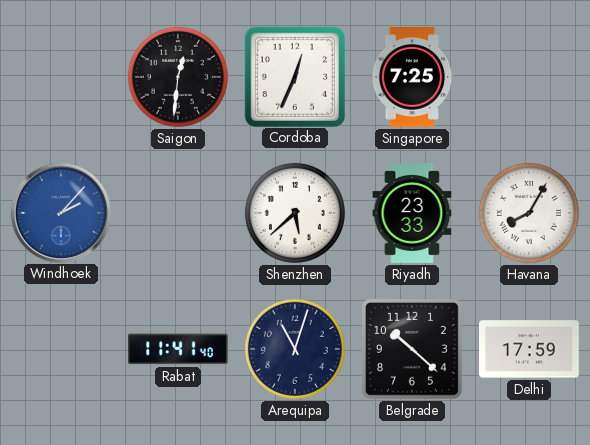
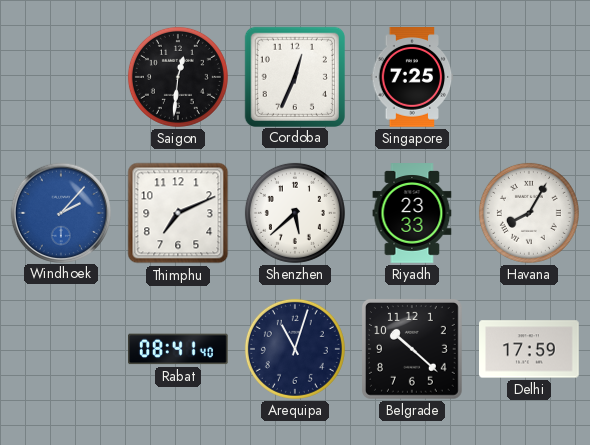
Thimphu: none -> 7:11
Rabat: 11:41 -> 08:41
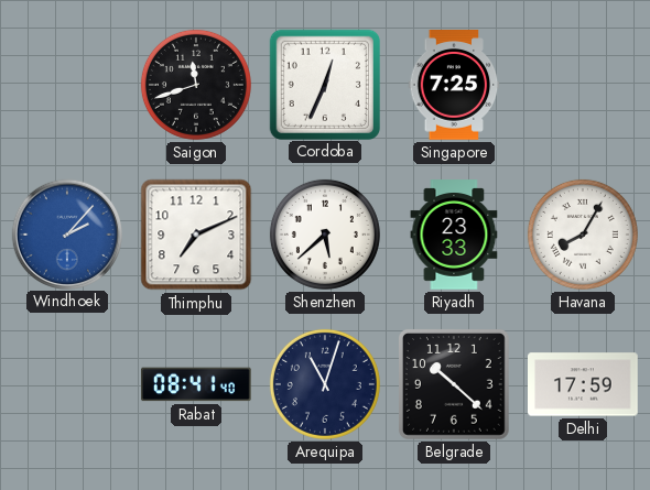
Saigon: 12:31 -> 11:42
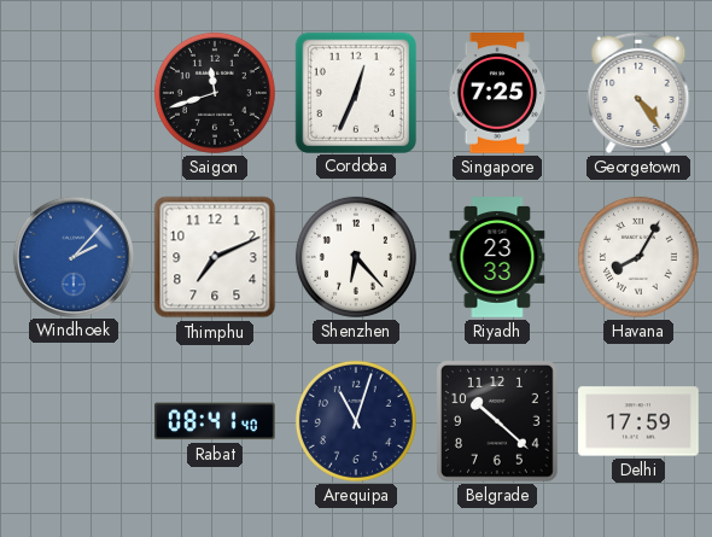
Georgetown: none -> 4:24
Shenzhen: 5:38 -> 6:23
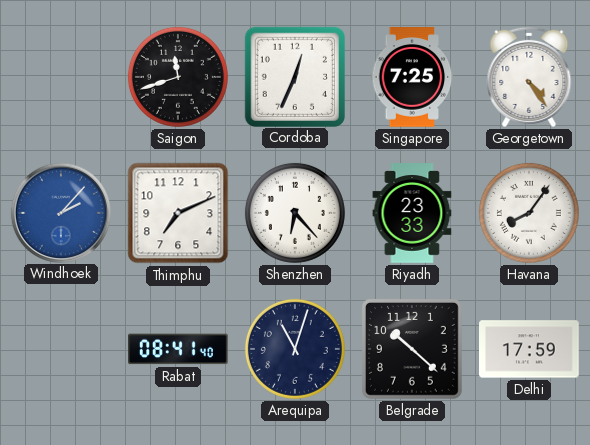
Havana: 8:05 -> 8:06
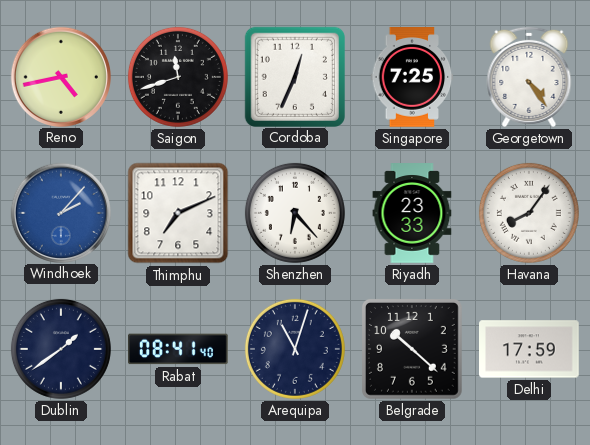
Reno: none -> 4:43
Dublin: none -> 1:39
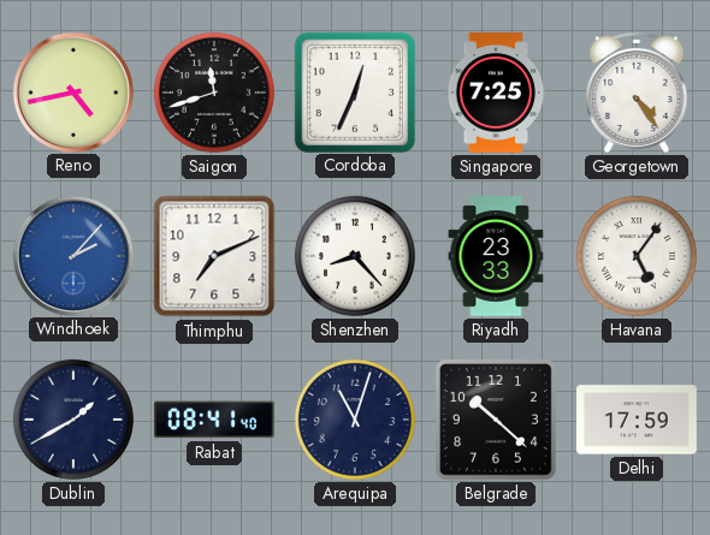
Shenzhen: 6:23 -> 8:23
Havana: 8:06 -> 5:06
Dublin: 1:39 -> 1:40
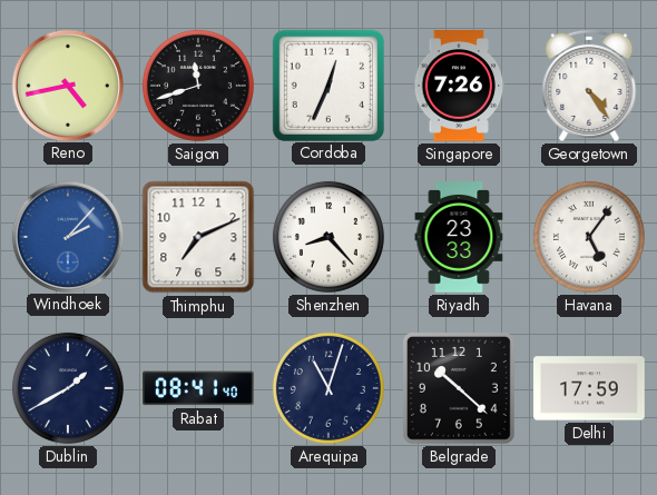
Singapore: 7:25 -> 7:26
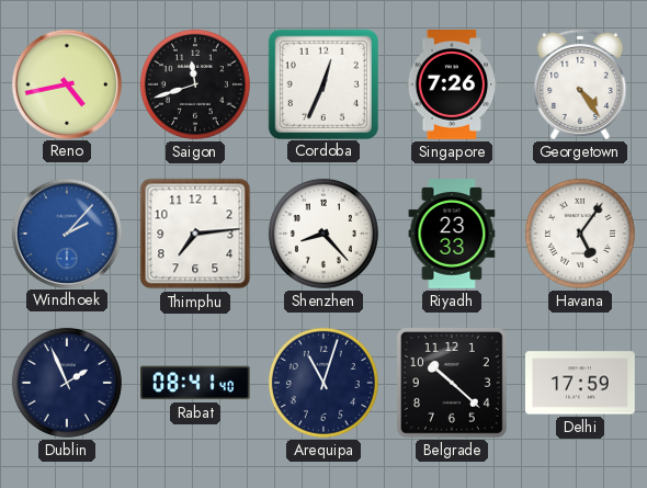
Thimphu: 7:11 -> 7:14
Dublin: 1:40 -> 1:56
